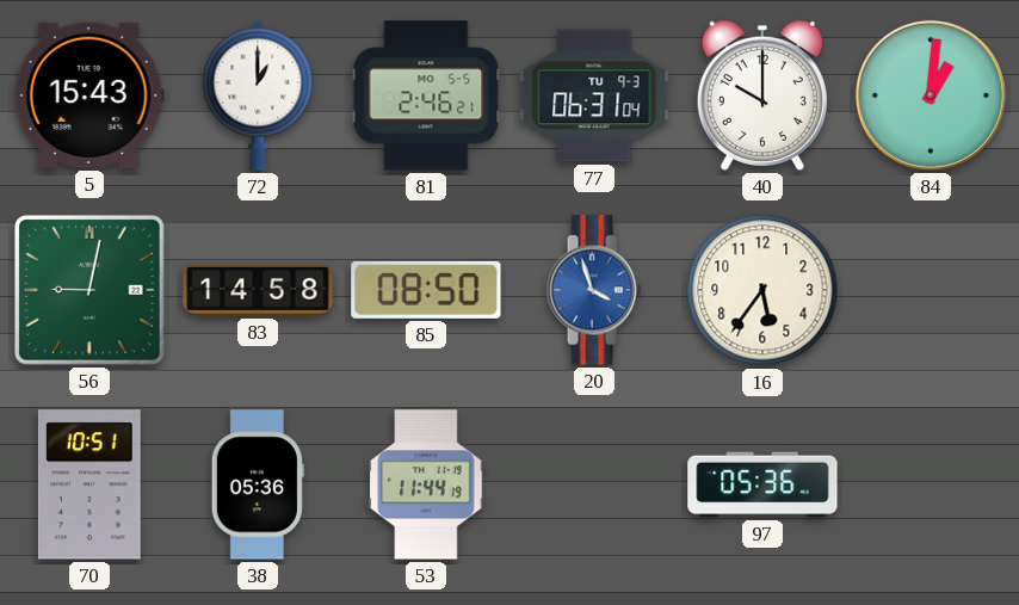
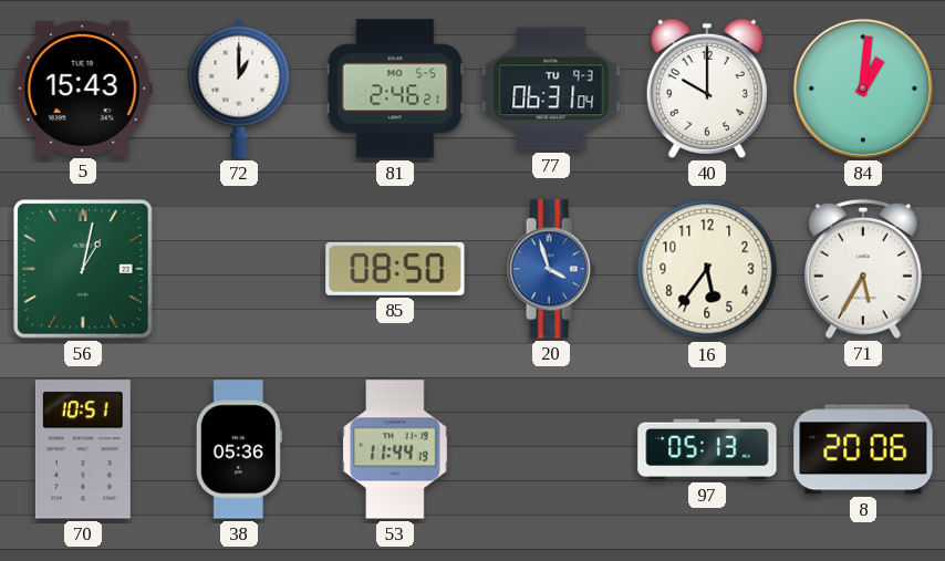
56: 9:02 -> 1:02
83: 14:58 -> none
71: none -> 5:35
97: 05:36 -> 05:13
8: none -> 20:06
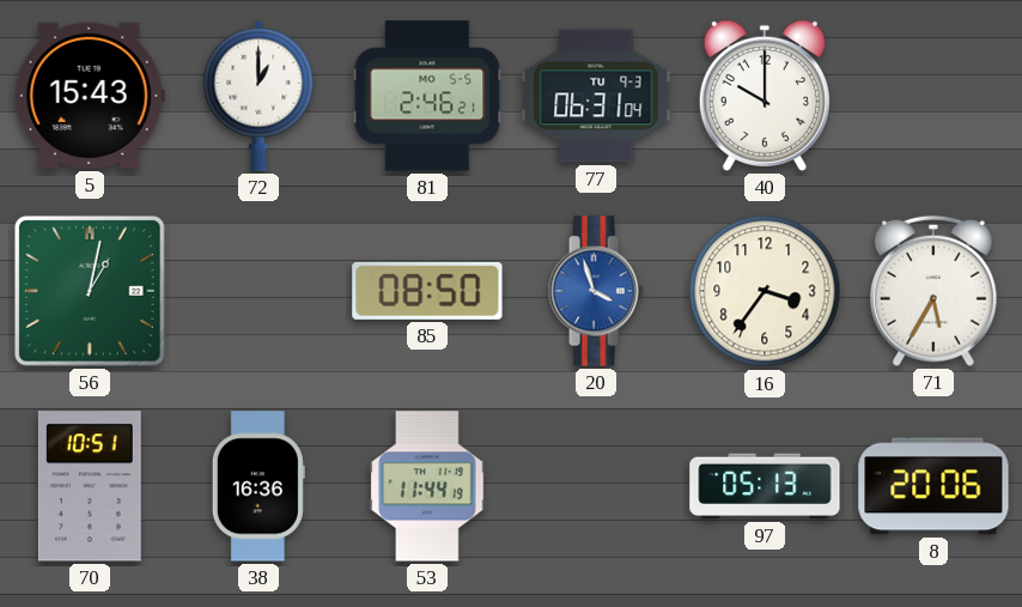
84: 1:01 -> none
16: 5:36 -> 3:36
38: 05:36 -> 16:36
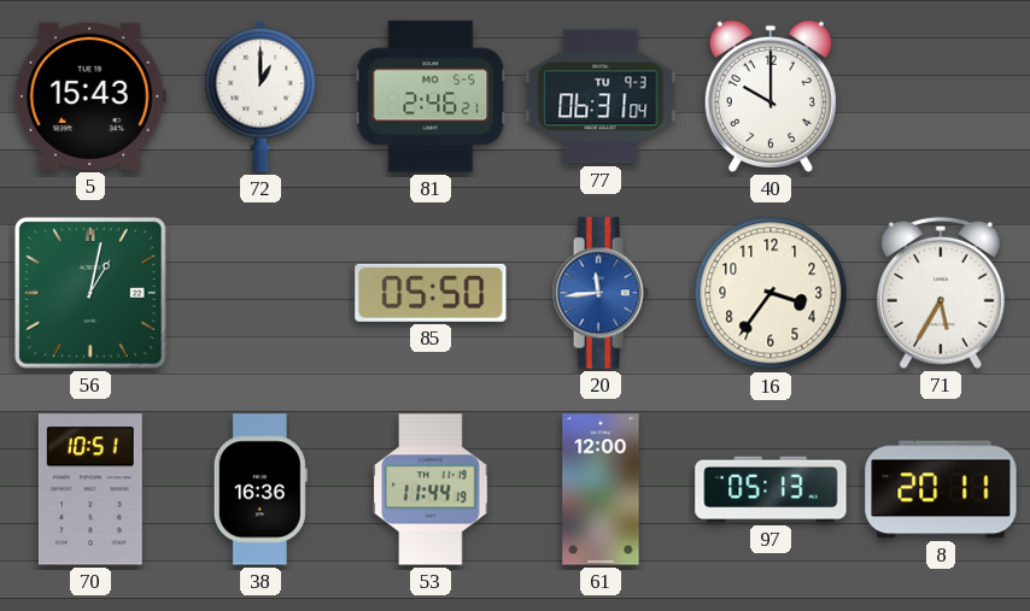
85: 08:50 -> 05:50
20: 3:57 -> 11:44
61: none -> 12:00
8: 20:06 -> 20:11
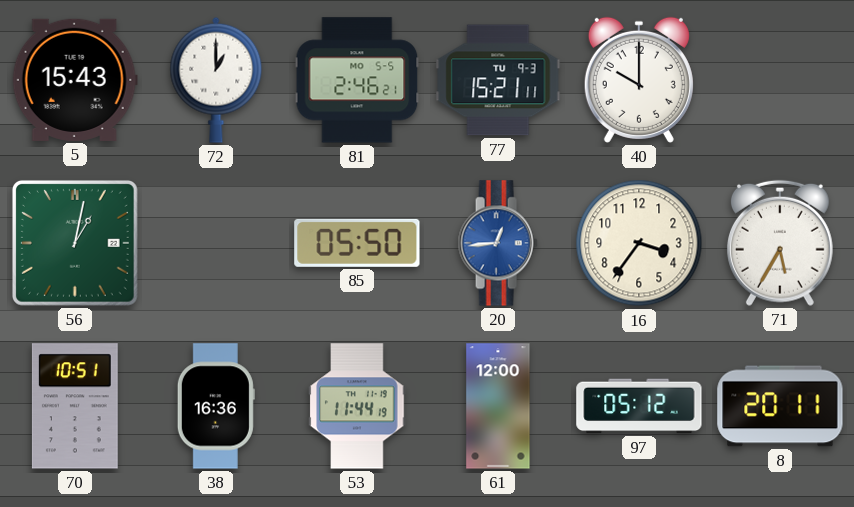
77: 06:31 -> 15:21
20: 11:44 -> 12:44
97: 05:13 -> 05:12
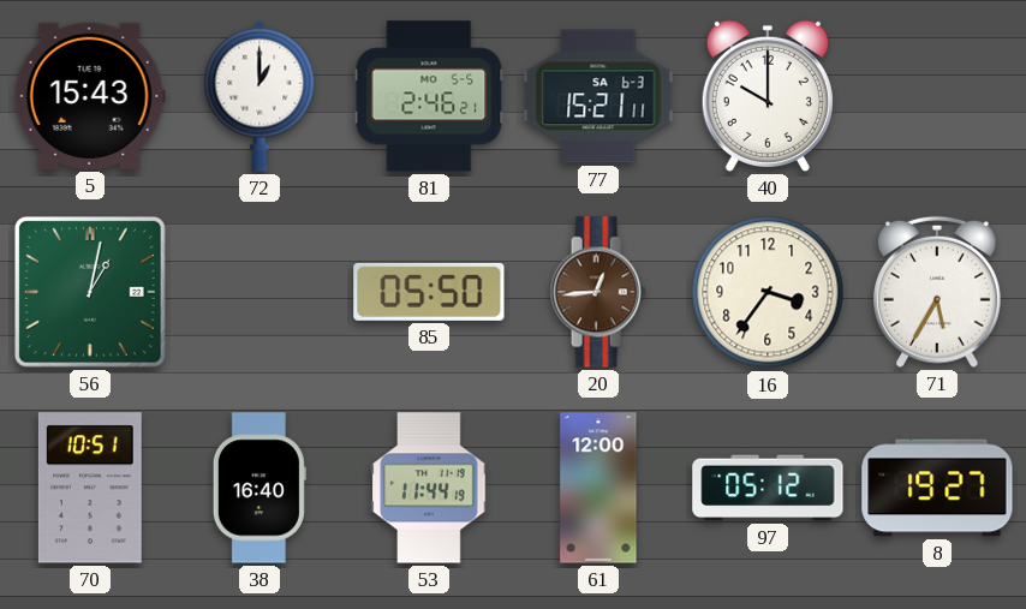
77 date: TU 9-3 -> SA 6-3
20 dial: blue -> brown
38: 16:36 -> 16:40
8: 20:11 -> 19:27
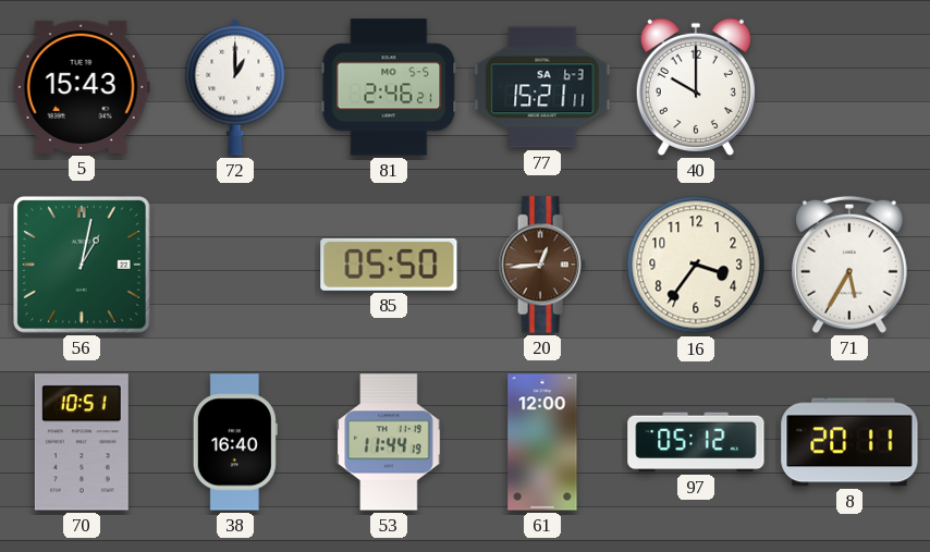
8: 19:27 -> 20:11
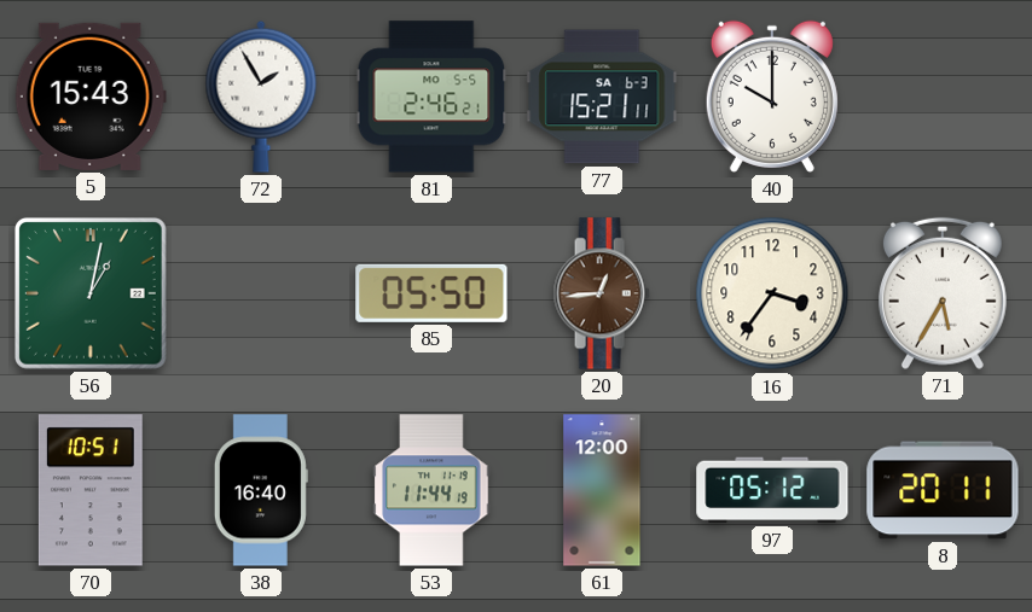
72: 1:00 -> 1:55
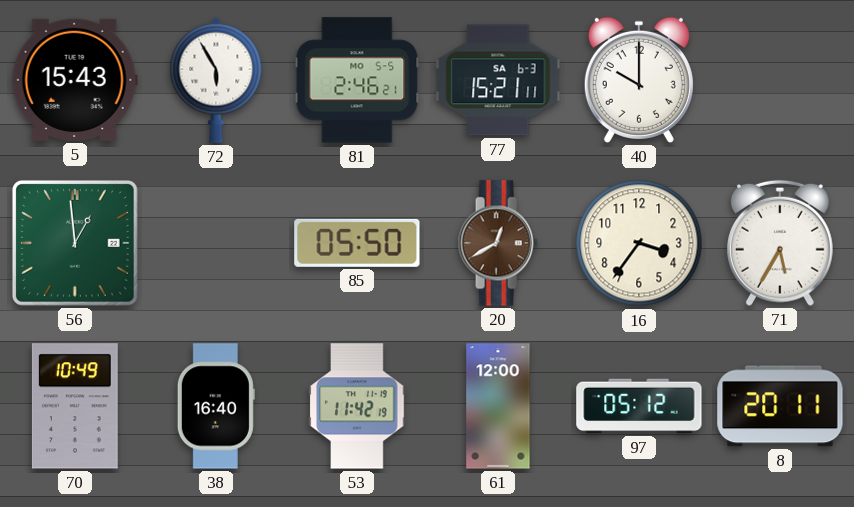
72: 1:55 -> 5:55
56: 1:02 -> 12:59
20: 12:44 -> 12:40
70: 10:51 -> 10:49
53: 11:44 -> 11:42
